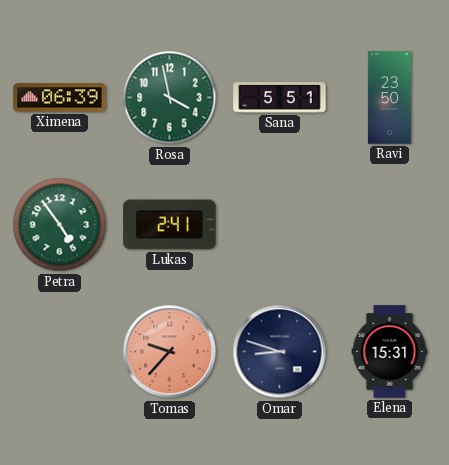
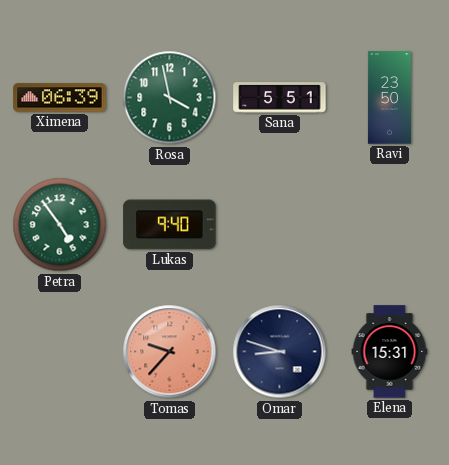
Lukas: 2:41 -> 9:40
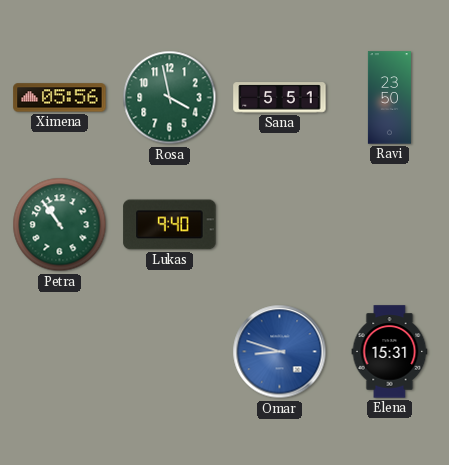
Ximena: 06:39 -> 05:56
Petra: 4:54 -> 10:54
Tomas: 9:37 -> none
Omar dial: navy -> blue
